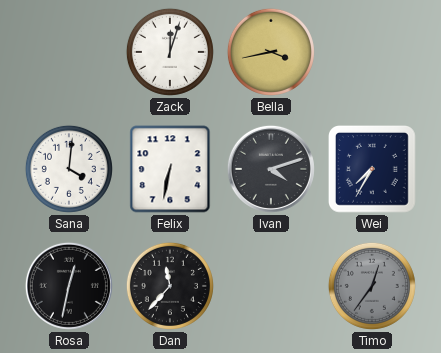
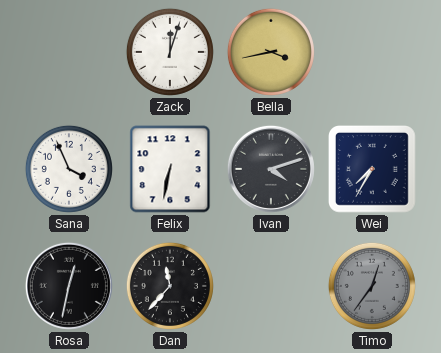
Sana: 4:01 -> 3:56
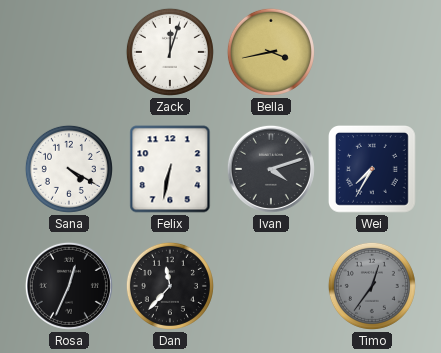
Sana: 3:56 -> 4:20
Rosa: 12:32 -> 12:34
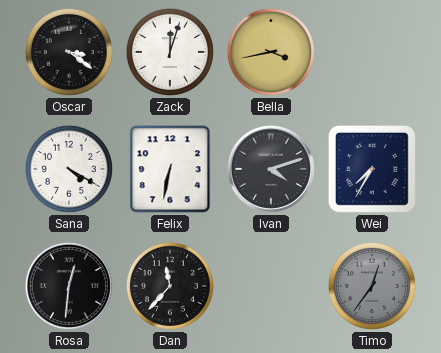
Oscar: none -> 3:21
Rosa: 12:34 -> 12:31
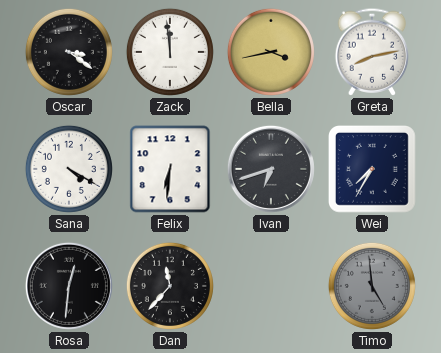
Zack: 12:03 -> 11:59
Greta: none -> 8:13
Felix: 6:32 -> 6:31
Ivan: 4:12 -> 6:42
Timo: 12:36 -> 4:59
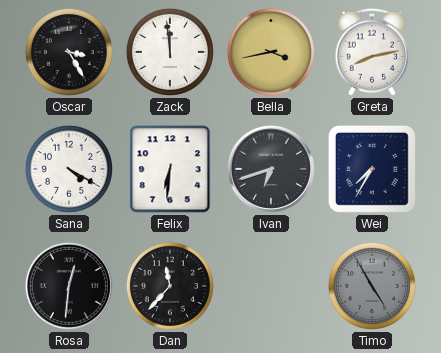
Oscar: 3:21 -> 3:25
Timo: 4:59 -> 4:55
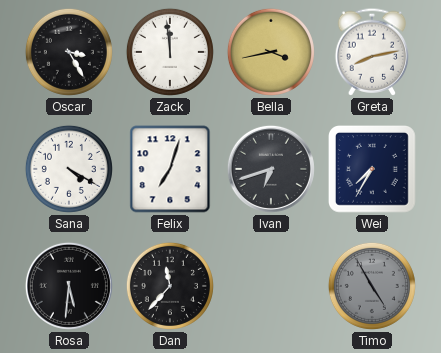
Felix: 6:31 -> 7:03
Rosa: 12:31 -> 5:31
